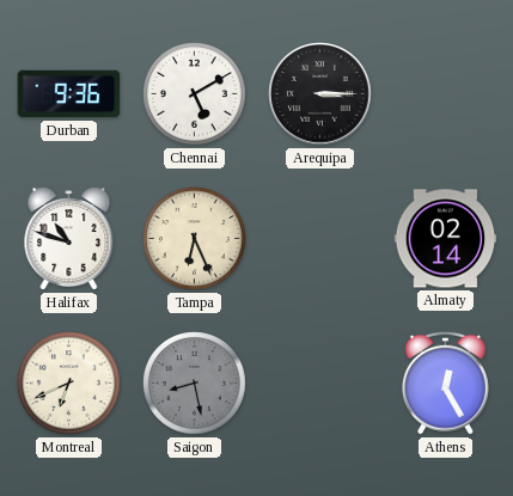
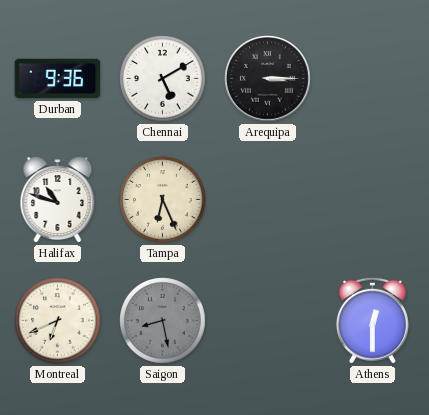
Almaty: 02:14 -> none
Athens: 12:25 -> 12:30
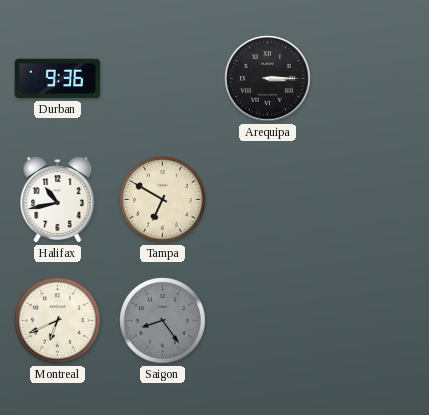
Chennai: 5:10 -> none
Halifax: 10:48 -> 10:43
Tampa: 6:26 -> 6:50
Saigon: 8:28 -> 8:24
Athens: 12:30 -> none
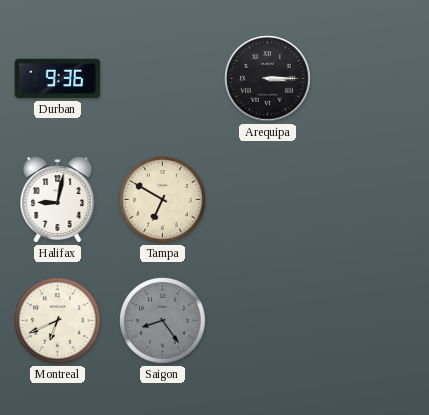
Halifax: 10:43 -> 9:02
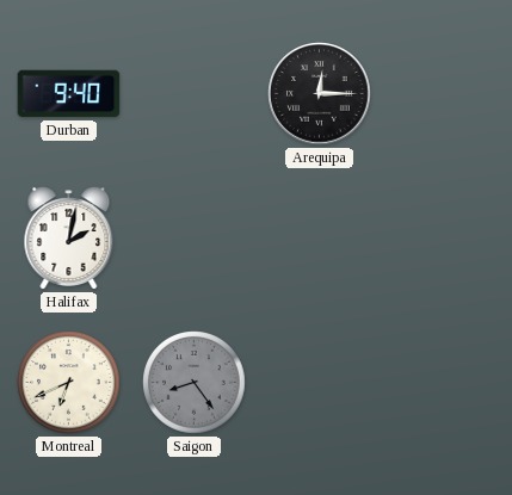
Durban: 9:36 -> 9:40
Arequipa: 3:15 -> 12:15
Halifax: 9:02 -> 2:02
Tampa: 6:50 -> none
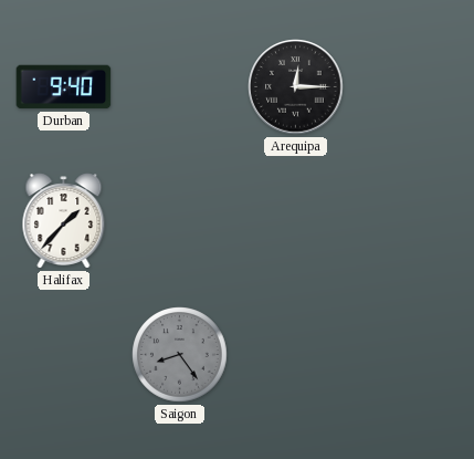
Halifax: 2:02 -> 1:37
Montreal: 6:41 -> none
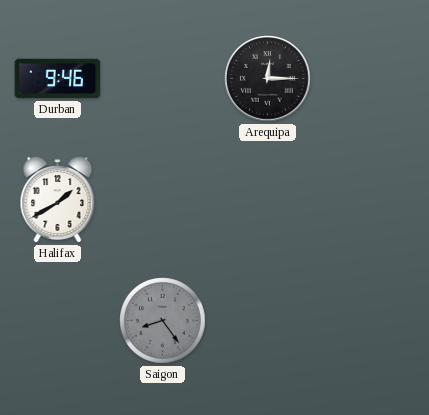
Durban: 9:40 -> 9:46
Halifax: 1:37 -> 1:40
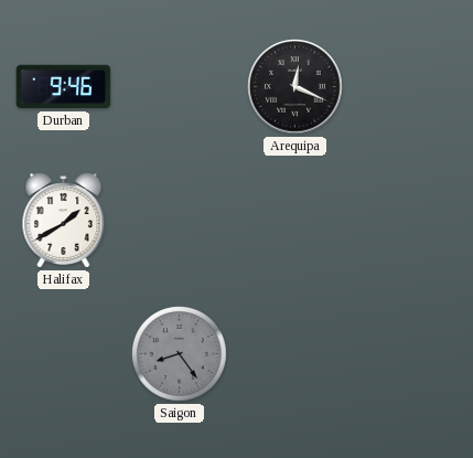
Arequipa: 12:15 -> 12:19
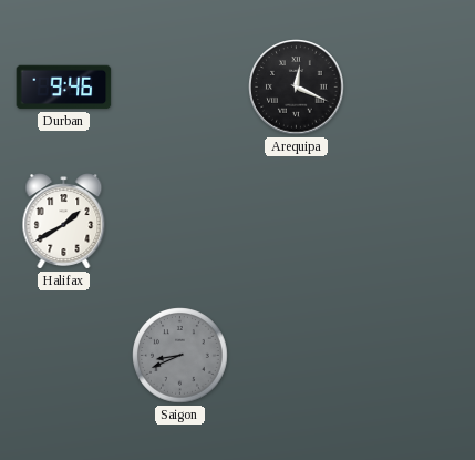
Saigon: 8:24 -> 8:41
